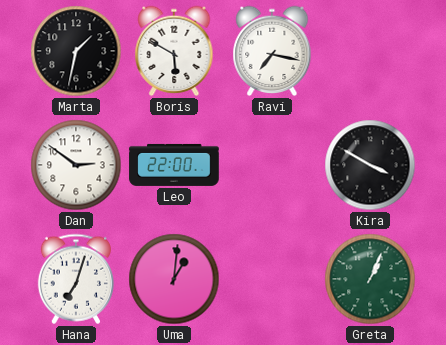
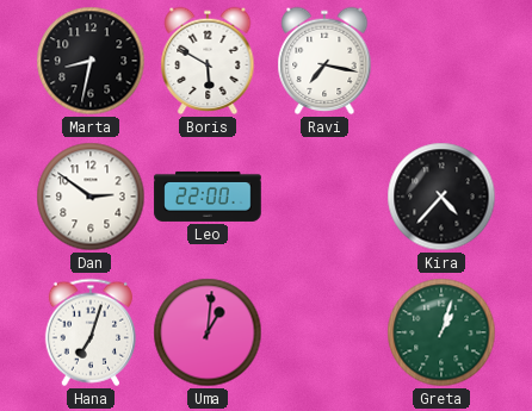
Marta: 1:32 -> 8:32
Kira: 3:50 -> 4:37
Greta: 1:04 -> 1:03
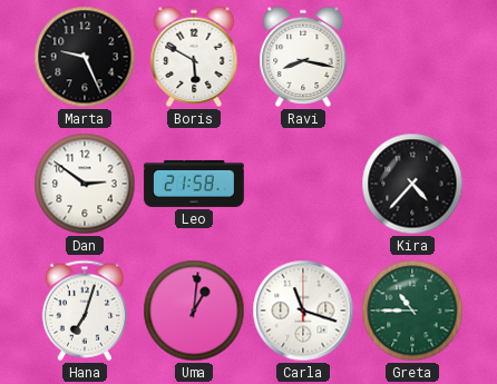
Marta: 8:32 -> 9:26
Ravi: 7:17 -> 8:17
Leo: 22:00 -> 21:58
Carla: none -> 11:18
Greta: 1:03 -> 10:45
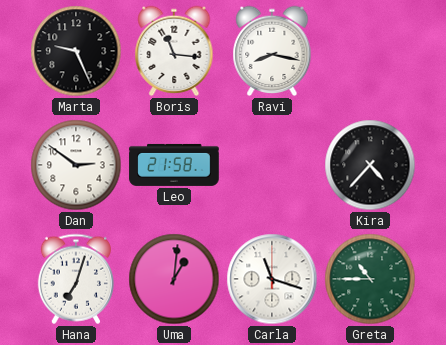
Boris: 5:50 -> 11:16
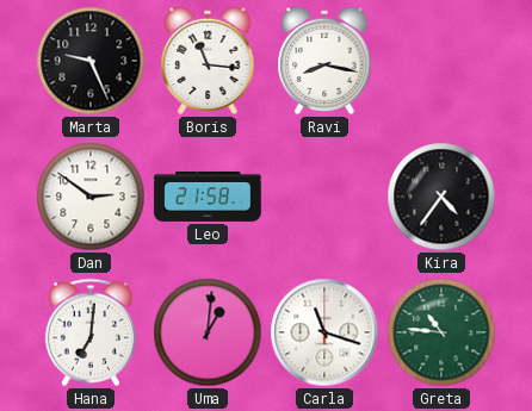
Kira: 4:37 -> 4:36
Hana: 7:03 -> 7:01
Greta: 10:45 -> 10:46
